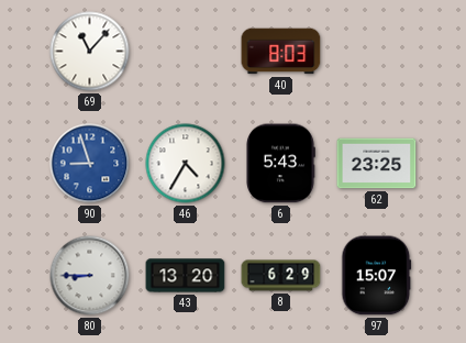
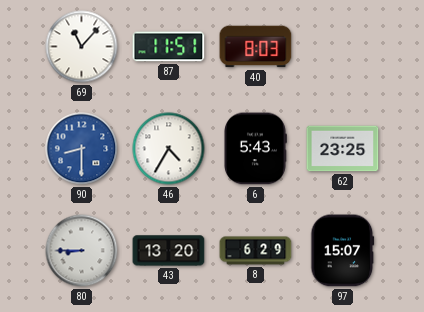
87: none -> 11:51
90: 8:57 -> 8:30
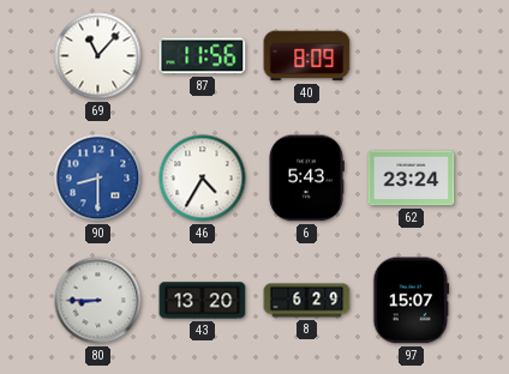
87: 11:51 -> 11:56
40: 8:03 -> 8:09
62: 23:25 -> 23:24
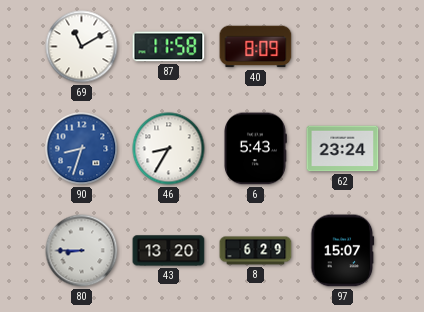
69: 11:07 -> 11:10
87: 11:56 -> 11:58
90: 8:30 -> 8:33
46: 4:35 -> 8:35
